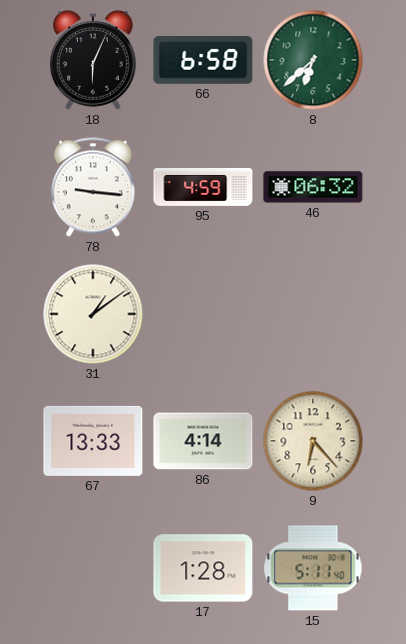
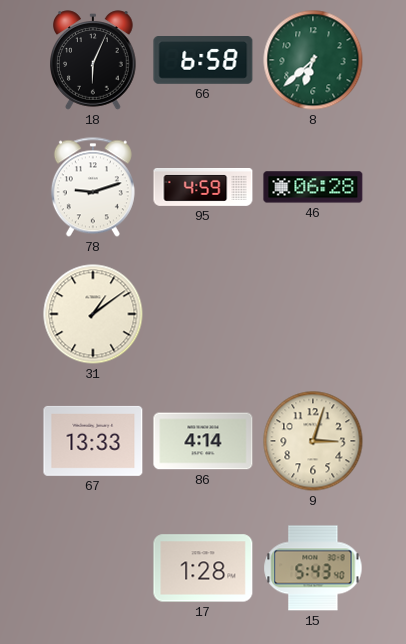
78: 9:16 -> 9:12
46: 06:32 -> 06:28
9: 6:23 -> 3:03
15: 5:11 -> 5:43
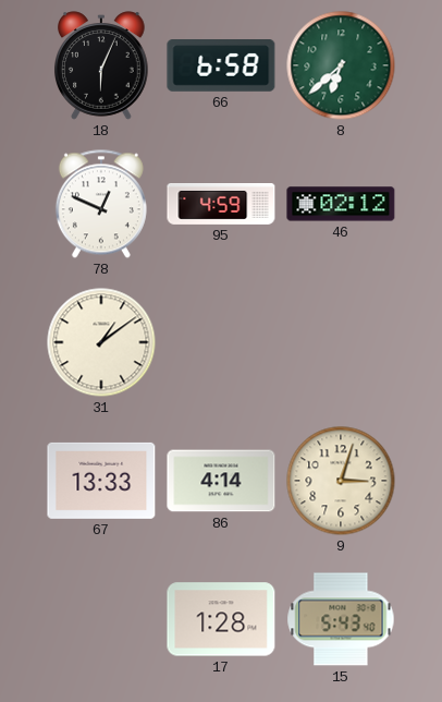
78: 9:12 -> 12:49
46: 06:28 -> 02:12
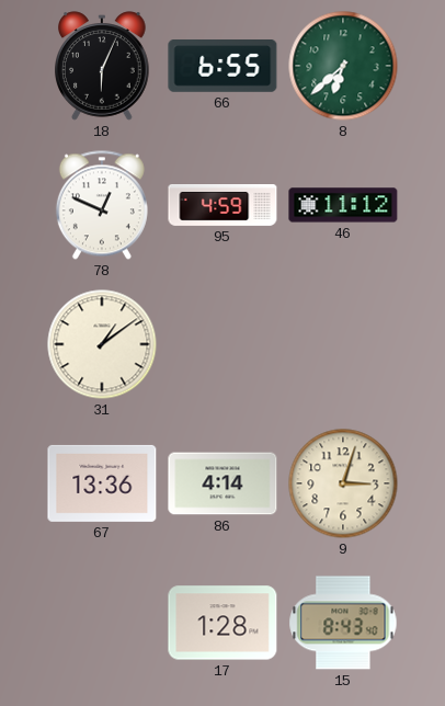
66: 6:58 -> 6:55
46: 02:12 -> 11:12
67: 13:33 -> 13:36
15: 5:43 -> 8:43
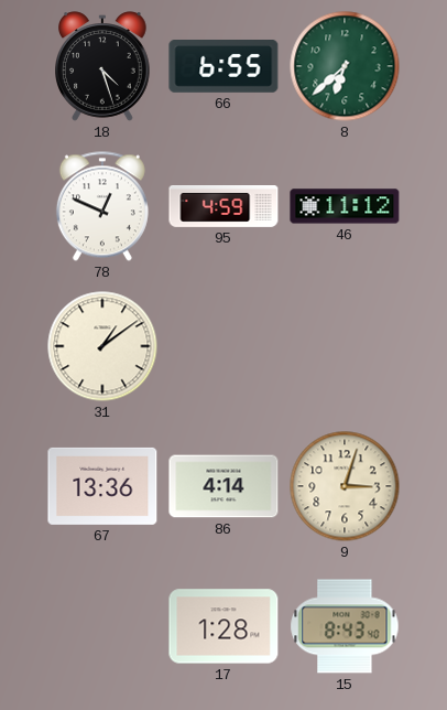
18: 6:04 -> 4:27
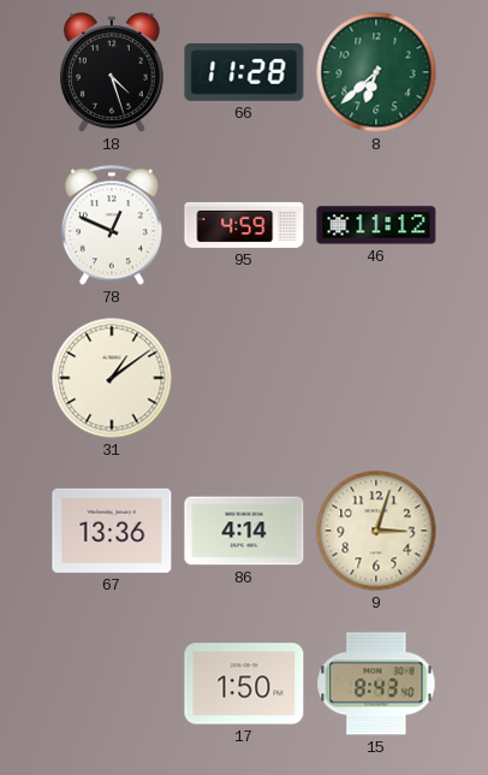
66: 6:55 -> 11:28
17: 1:28 -> 1:50
